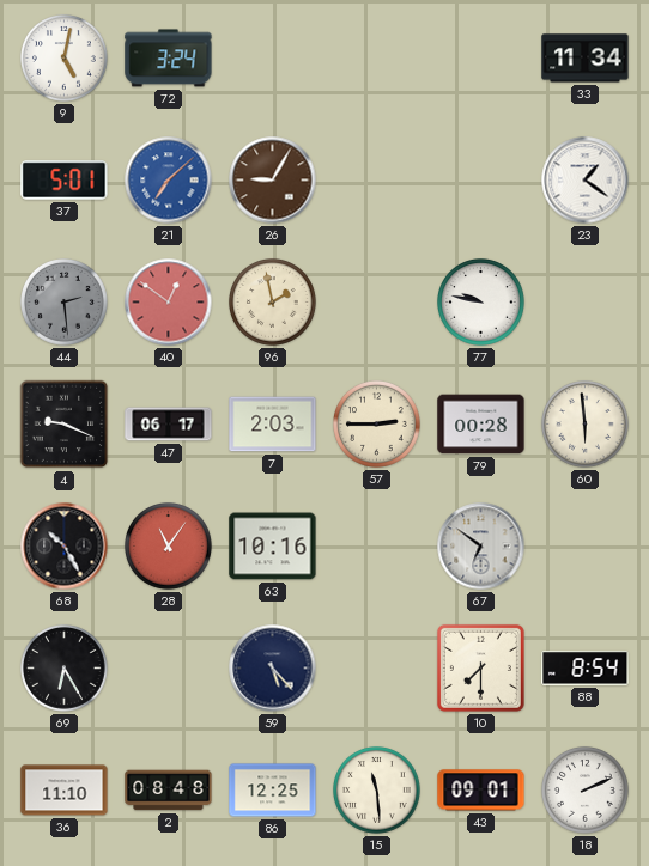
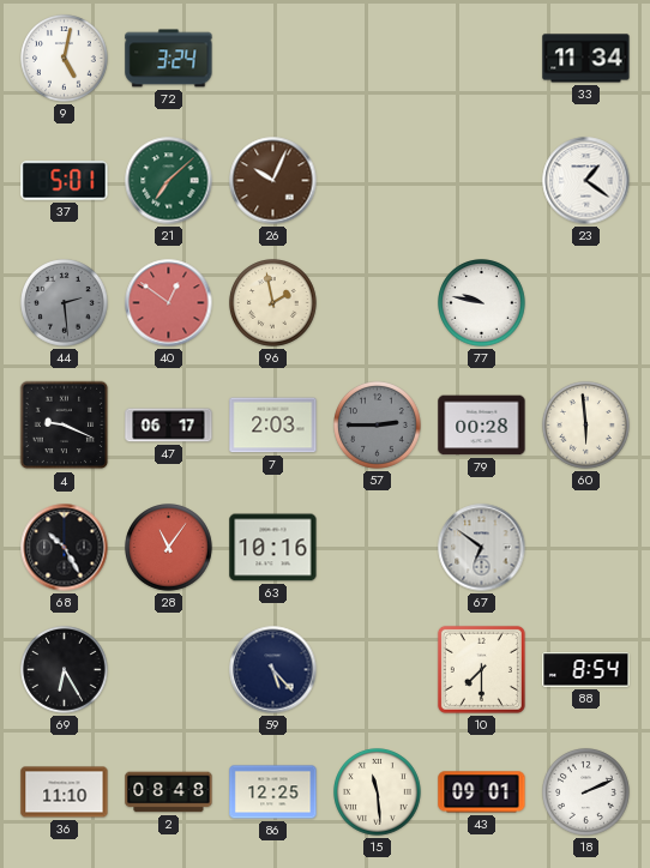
21 dial: blue -> green
26: 9:05 -> 10:04
57 dial: cream -> grey
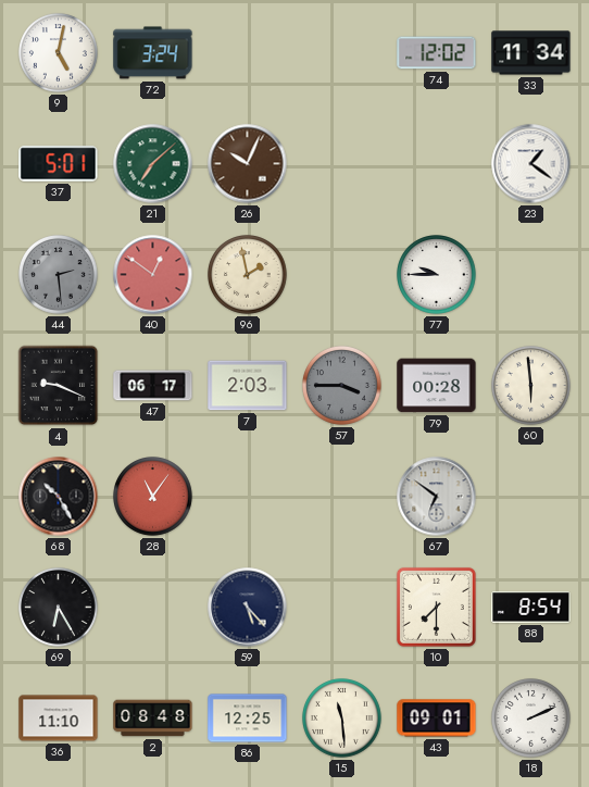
74: none -> 12:02
77: 9:47 -> 9:45
57: 2:45 -> 3:45
63: 10:16 -> none
